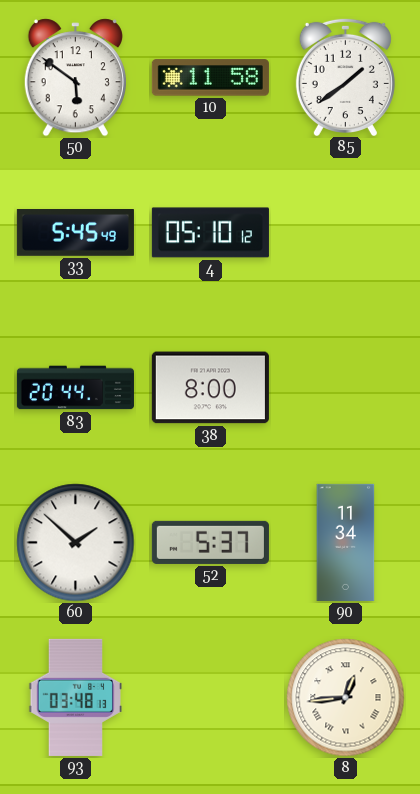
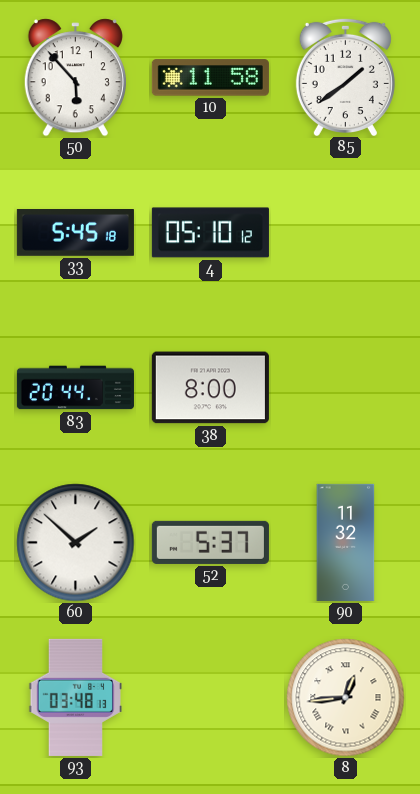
50: 5:51 -> 5:53
33: 5:45:49 -> 5:45:18
90: 11:34 -> 11:32
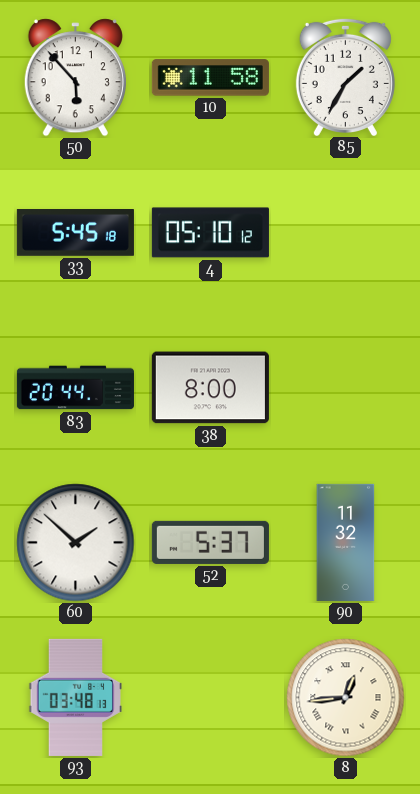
85: 1:39 -> 1:35
